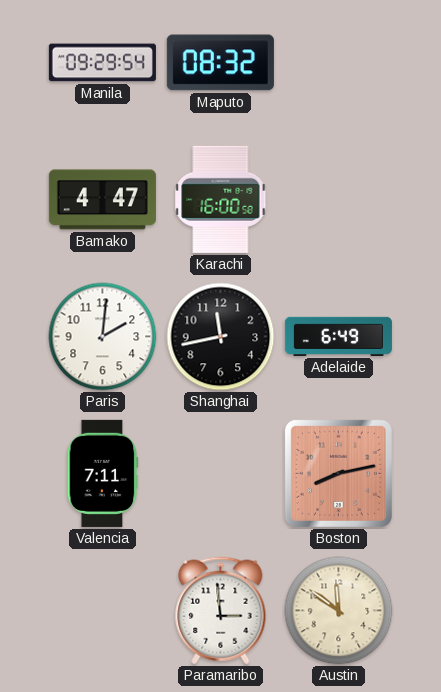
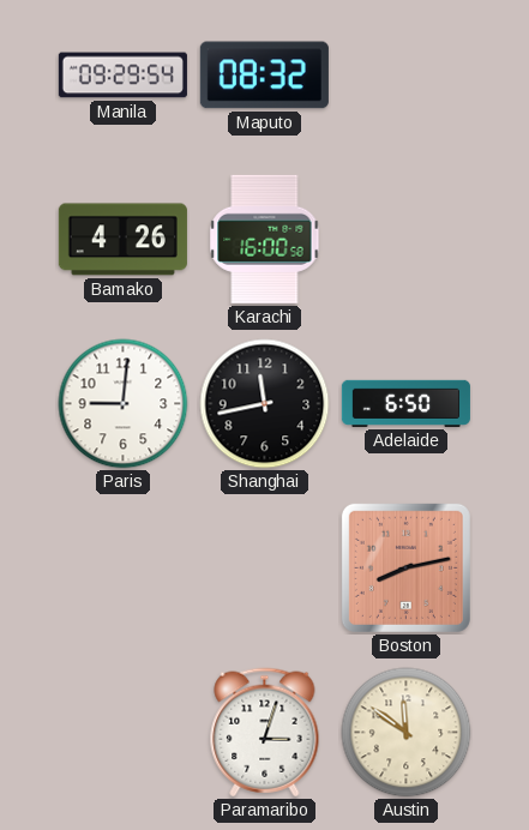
Bamako: 4:47 -> 4:26
Paris: 2:01 -> 9:01
Adelaide: 6:49 -> 6:50
Valencia: 7:11 -> none
Paramaribo: 2:59 -> 3:03
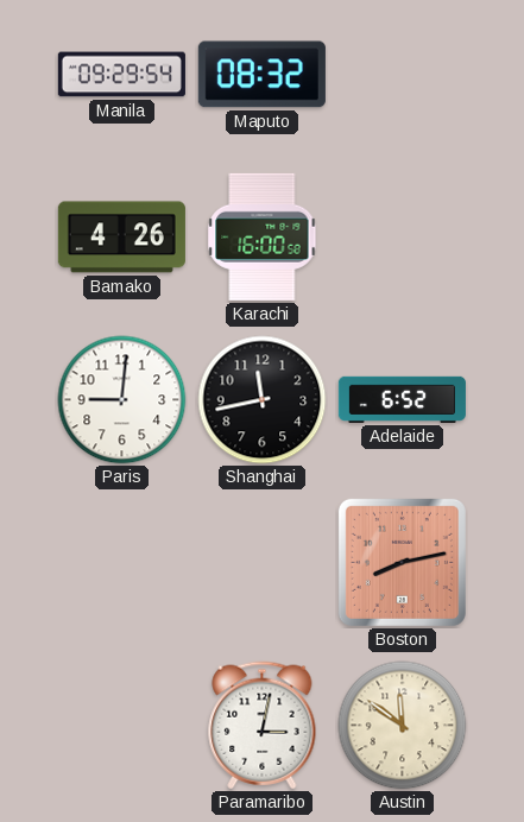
Adelaide: 6:50 -> 6:52
Paramaribo: 3:03 -> 3:02
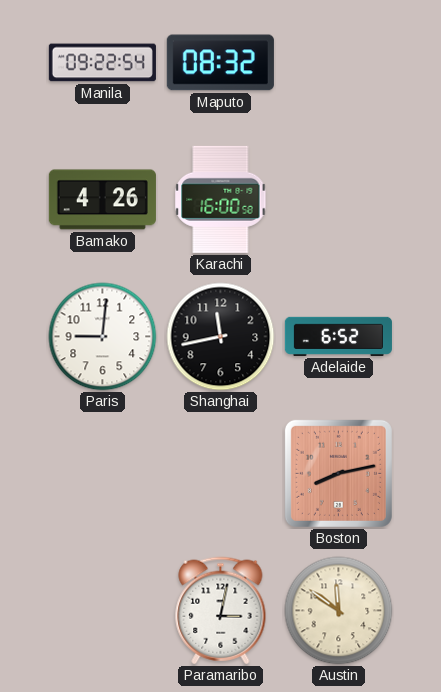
Manila: 09:29 -> 09:22
